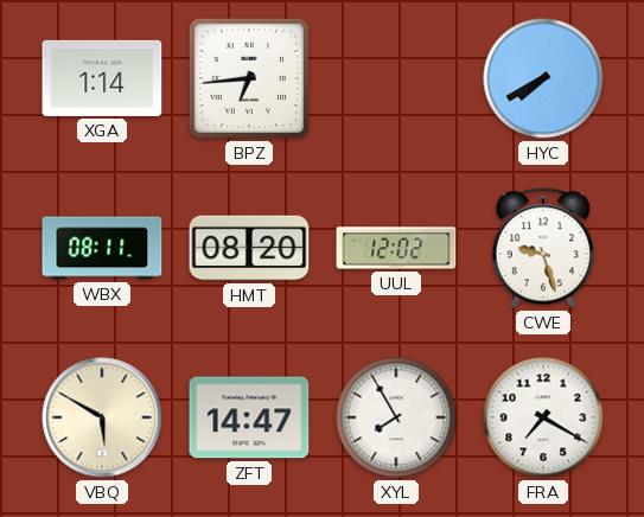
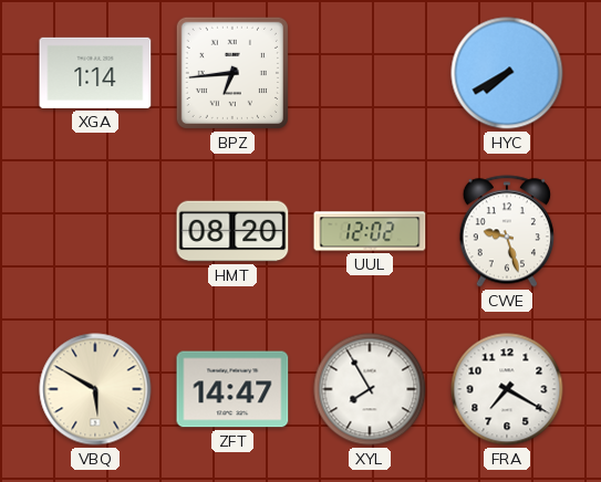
WBX: 08:11 -> none
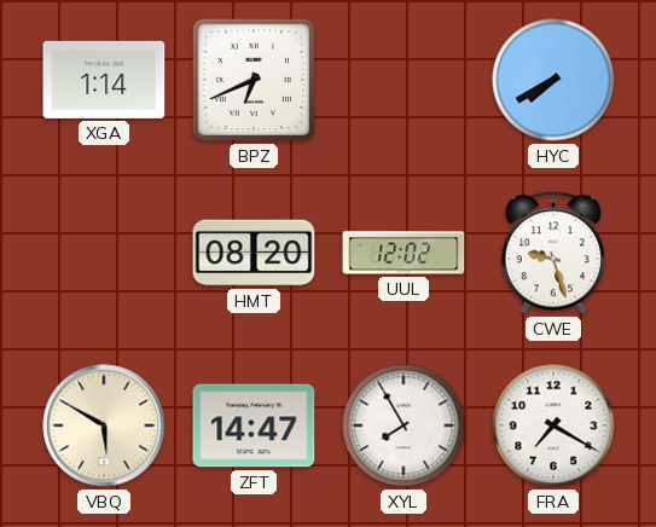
BPZ: 6:44 -> 6:41
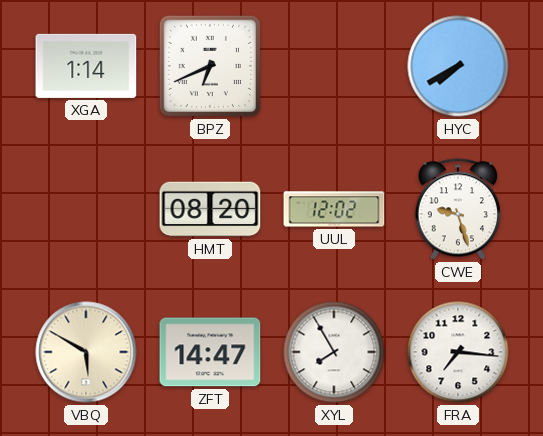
FRA: 7:20 -> 7:16
